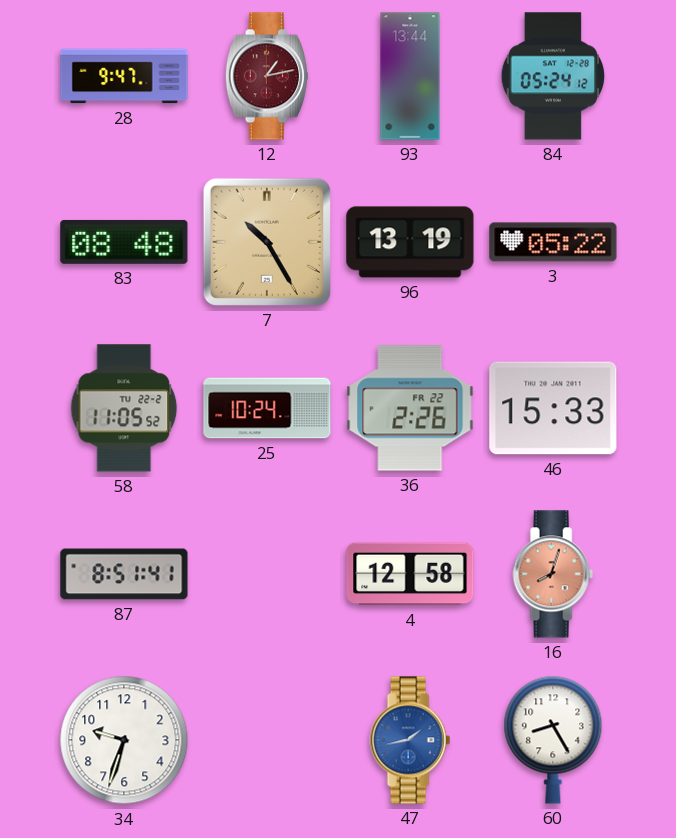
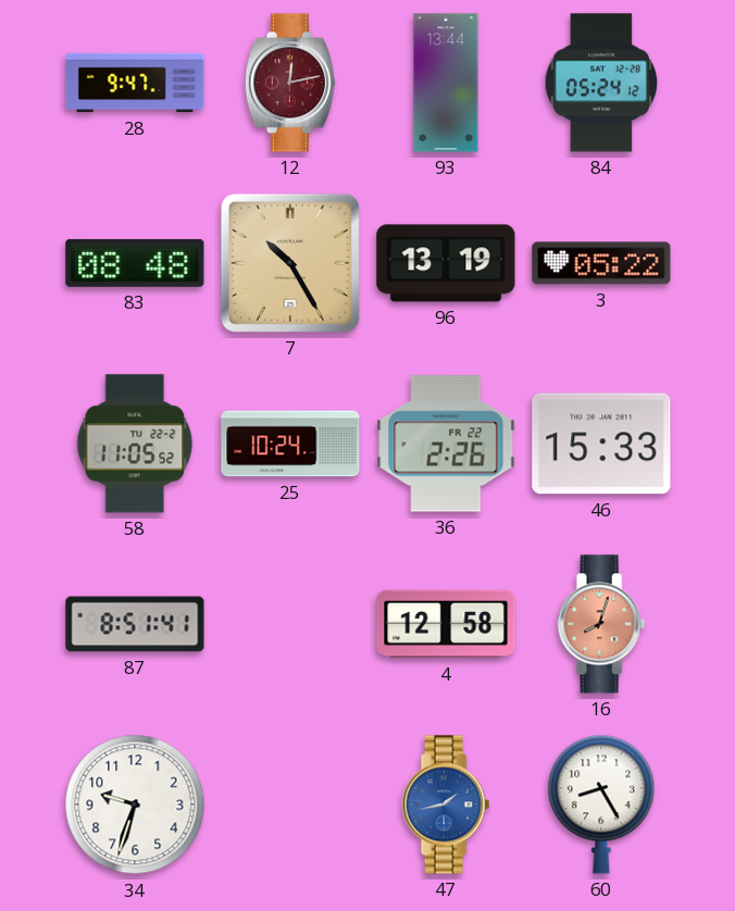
12: 1:13 -> 12:13
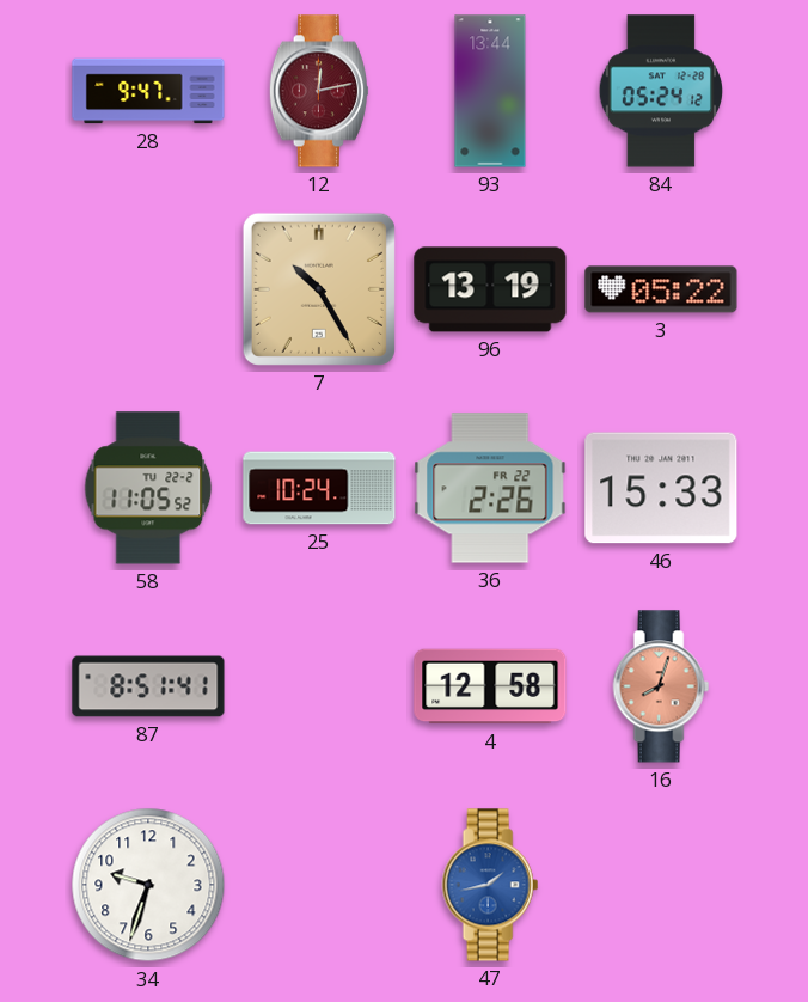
83: 08:48 -> none
60: 8:25 -> none
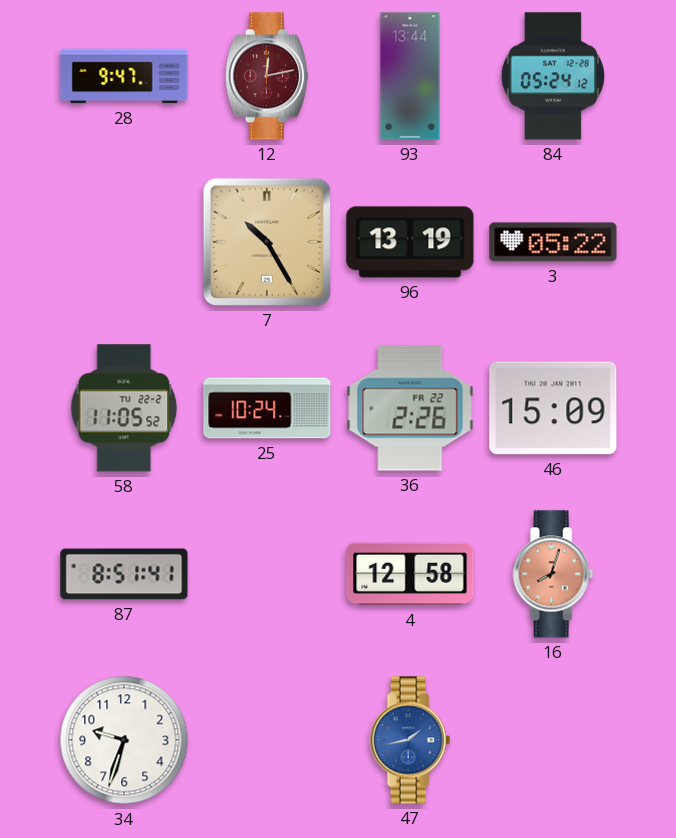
46: 15:33 -> 15:09
